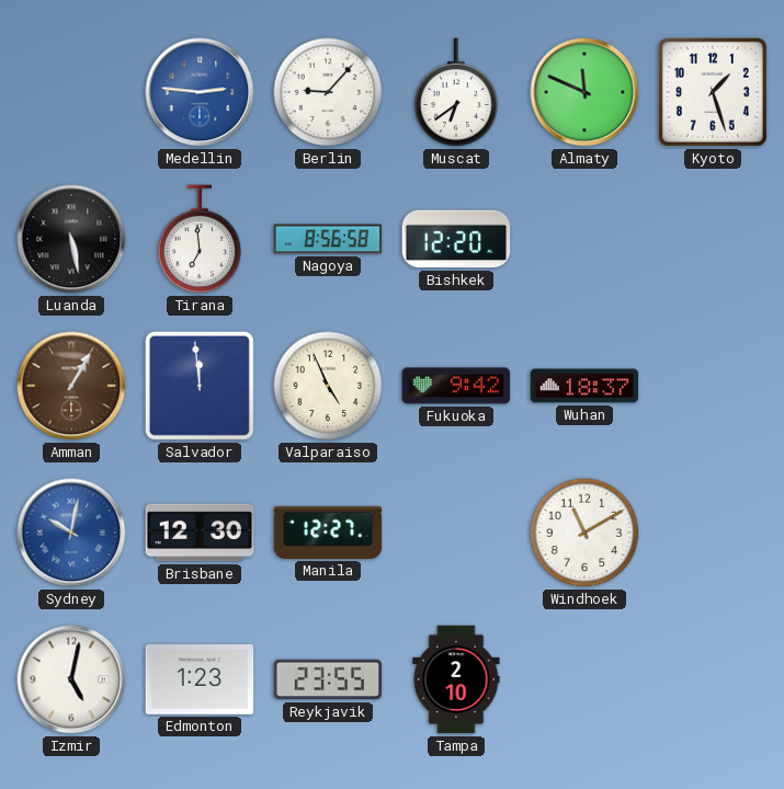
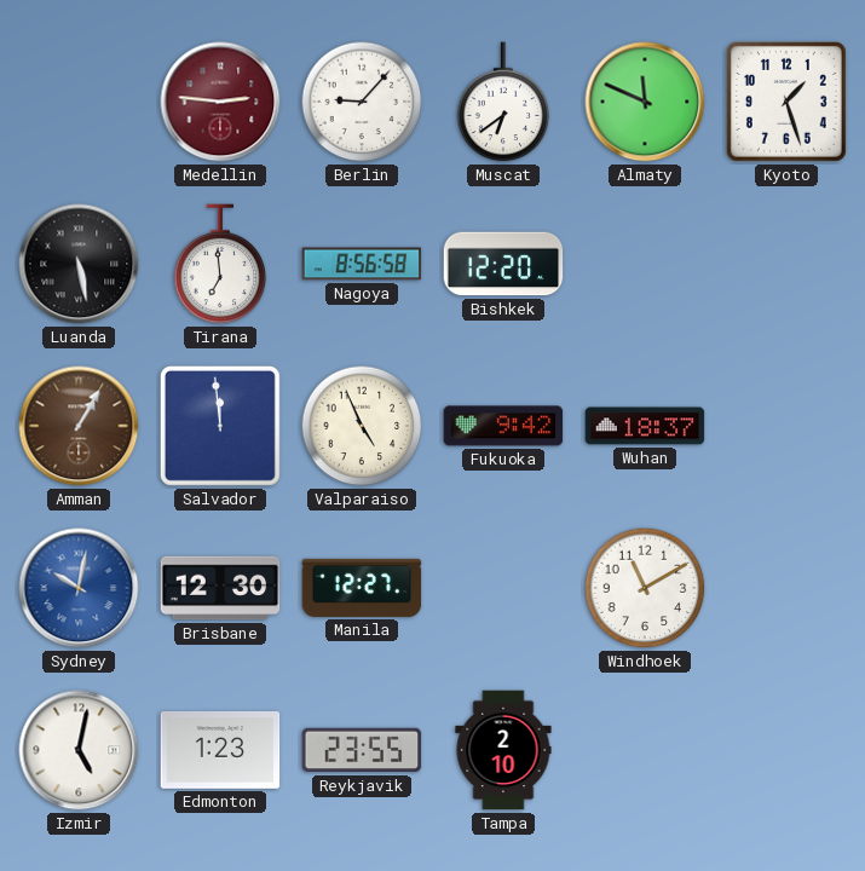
Medellin dial: blue -> burgundy
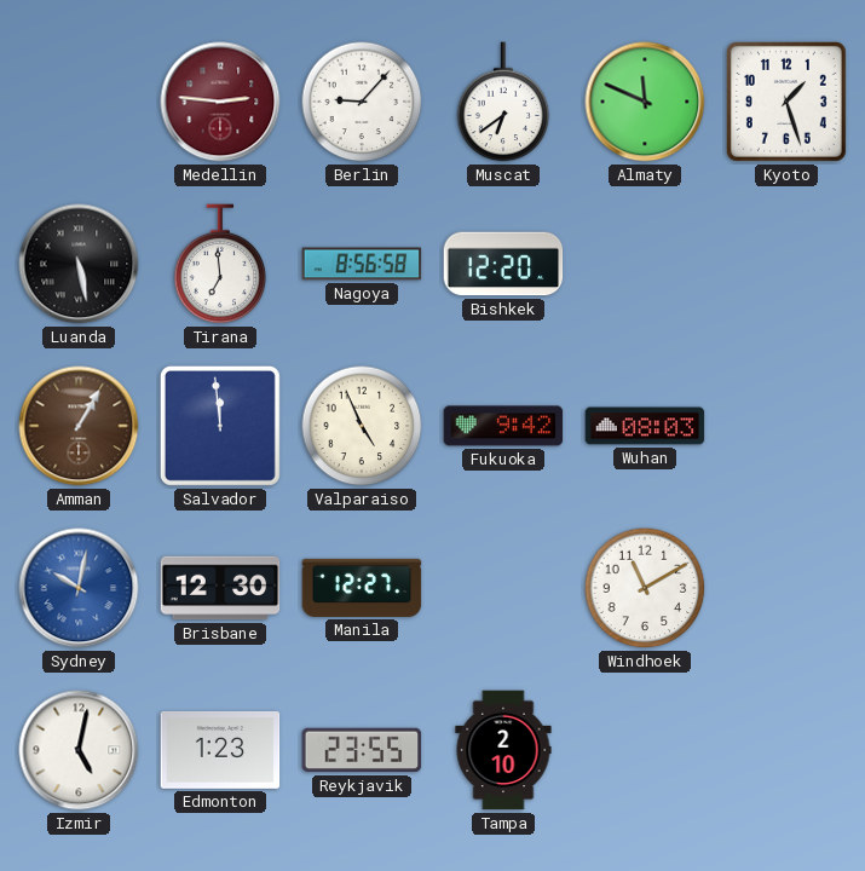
Wuhan: 18:37 -> 08:03
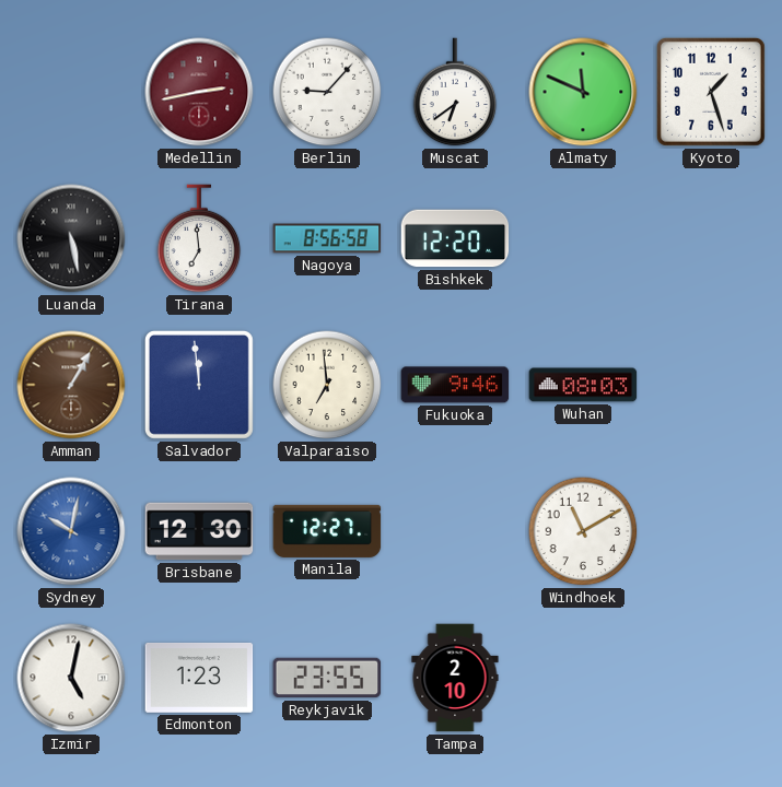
Medellin: 2:46 -> 2:43
Valparaiso: 4:56 -> 6:59
Fukuoka: 9:42 -> 9:46
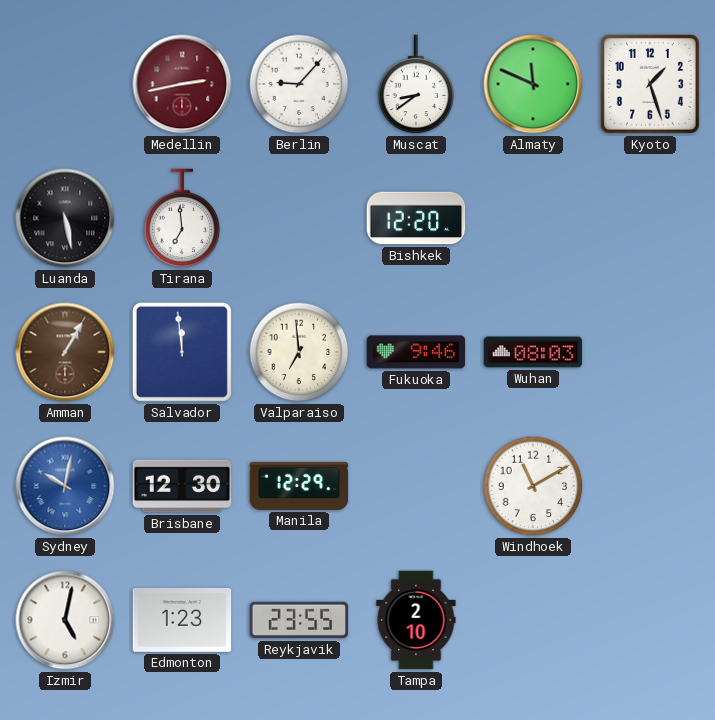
Muscat: 6:39 -> 8:39
Nagoya: 8:56 -> none
Manila: 12:27 -> 12:29
